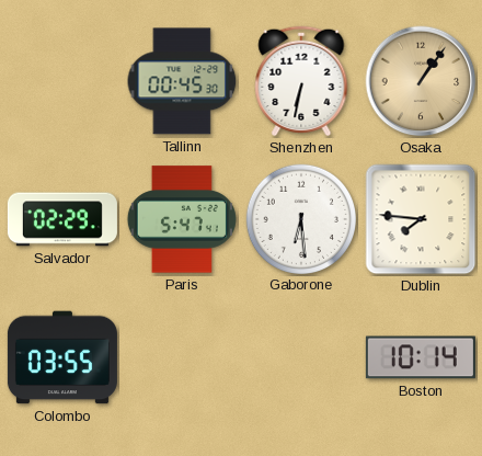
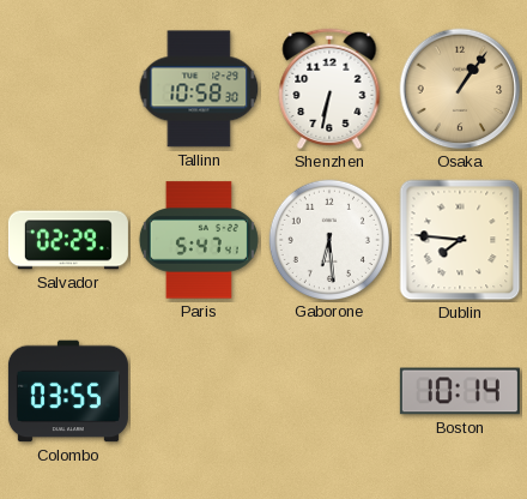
Tallinn: 00:45 -> 10:58
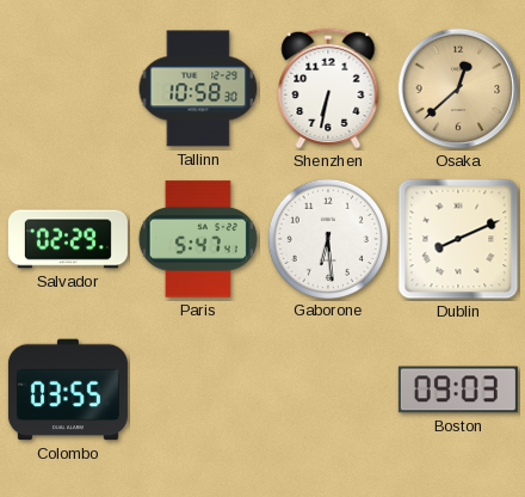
Osaka: 1:06 -> 12:38
Dublin: 7:46 -> 8:11
Boston: 10:14 -> 09:03
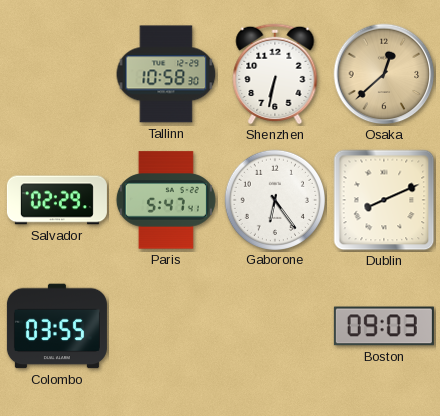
Gaborone: 6:29 -> 6:24
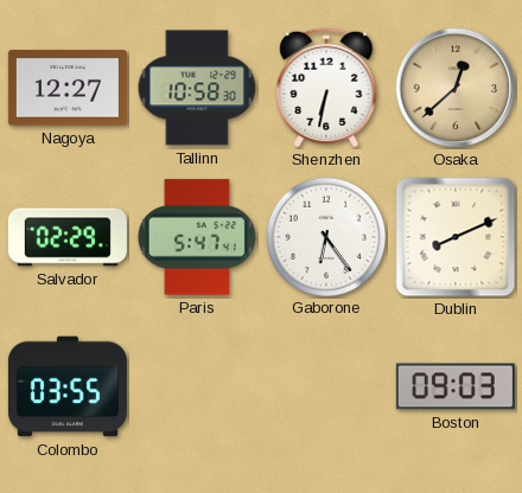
Nagoya: none -> 12:27
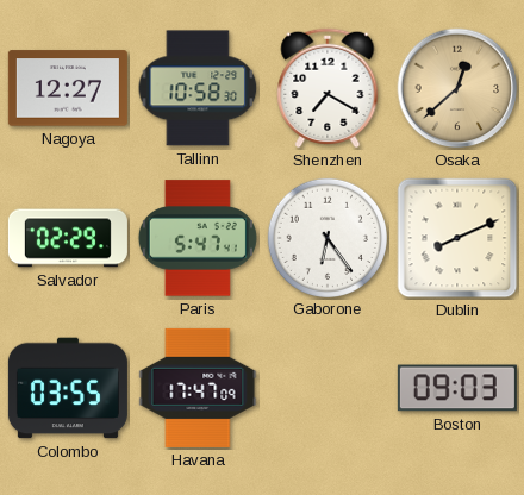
Shenzhen: 6:32 -> 7:20
Havana: none -> 17:47
